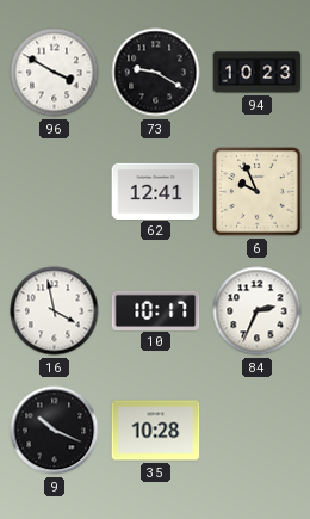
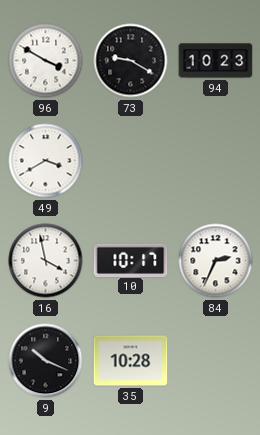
49: none -> 3:40
62: 12:41 -> none
6: 9:56 -> none
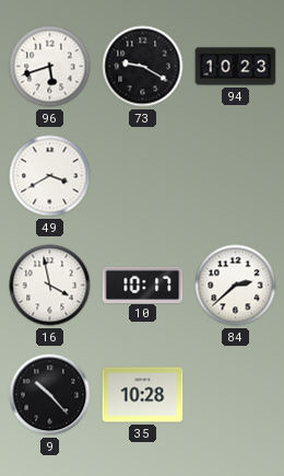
96: 3:50 -> 5:42
84: 2:34 -> 2:38
9: 10:19 -> 10:23
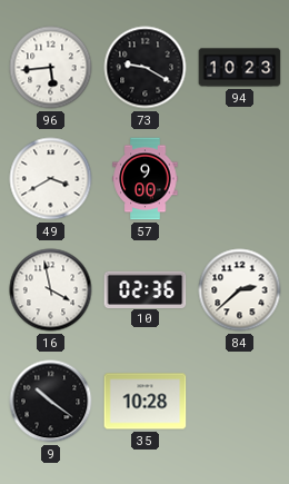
96: 5:42 -> 5:44
57: none -> 9:00
10: 10:17 -> 02:36
9: 10:23 -> 10:21
